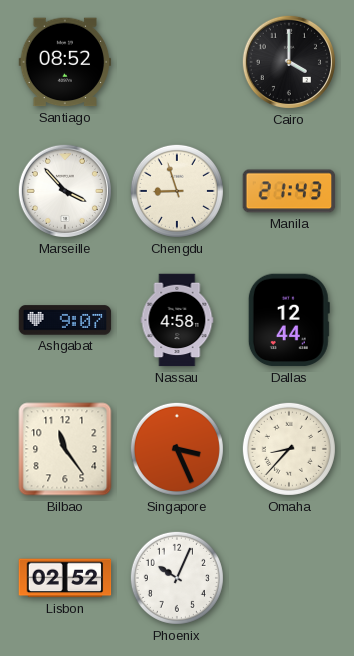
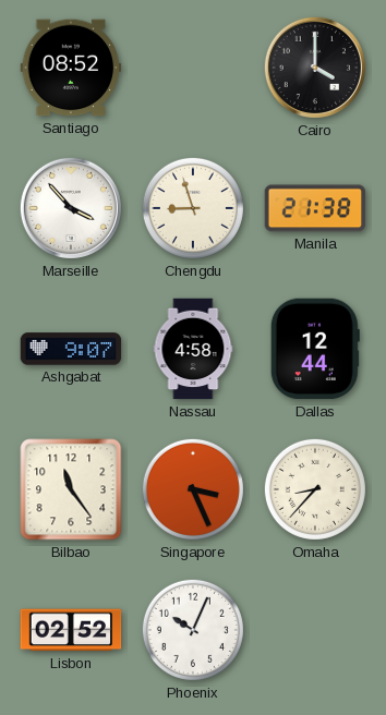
Manila: 21:43 -> 21:38
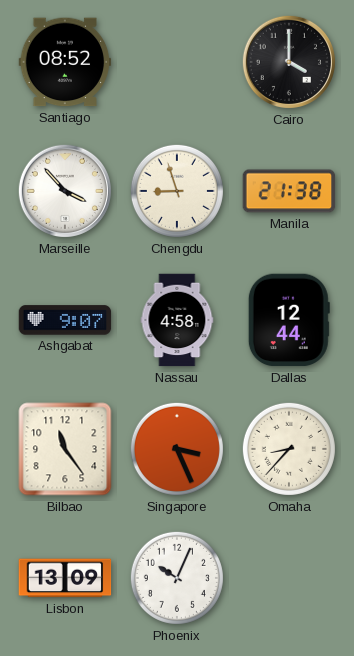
Lisbon: 02:52 -> 13:09
